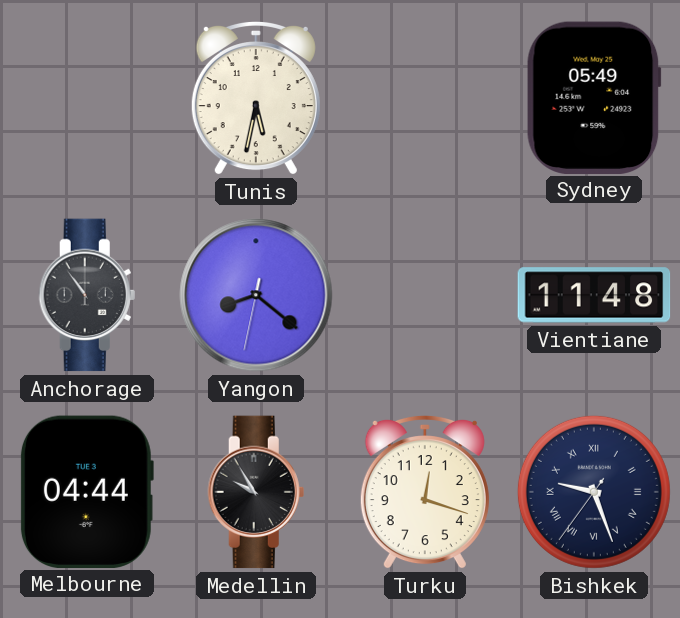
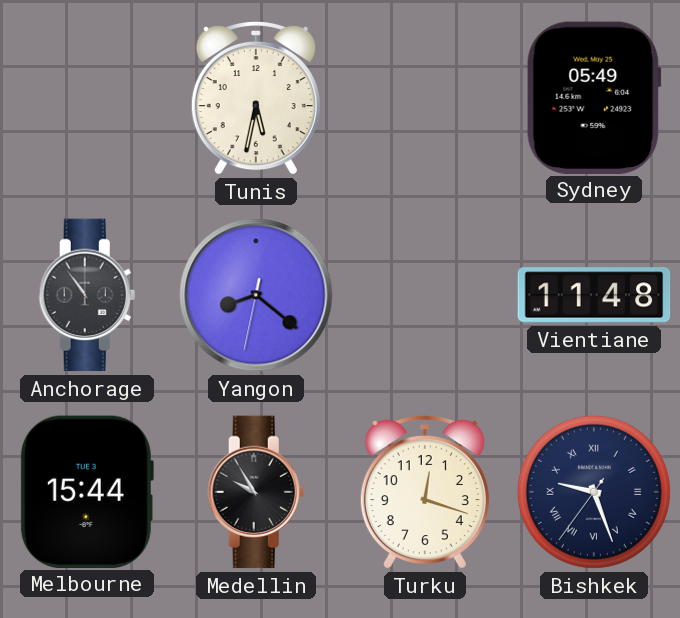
Melbourne: 04:44 -> 15:44
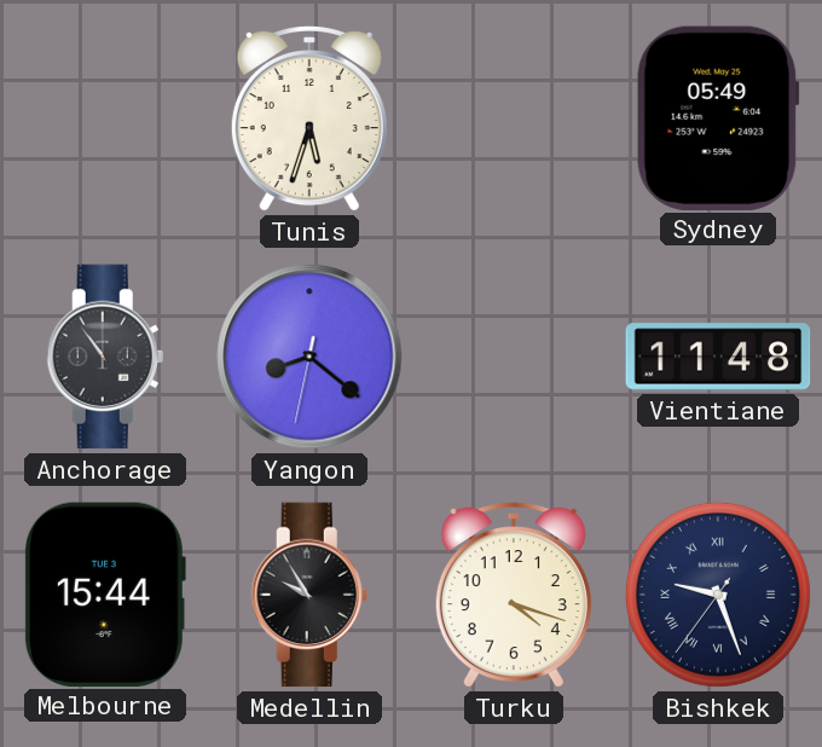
Tunis: 5:32 -> 5:33
Turku: 12:18 -> 4:18
